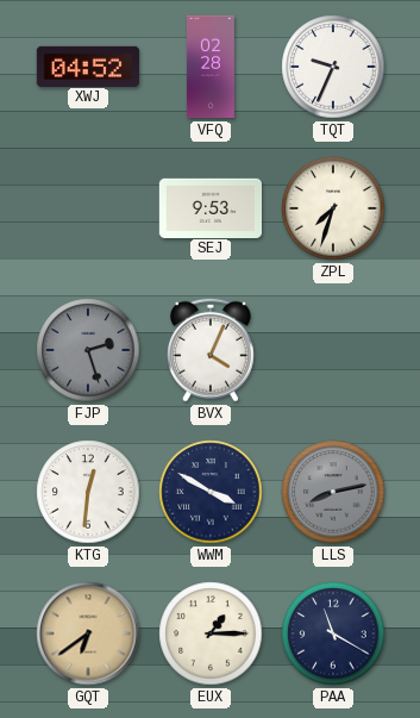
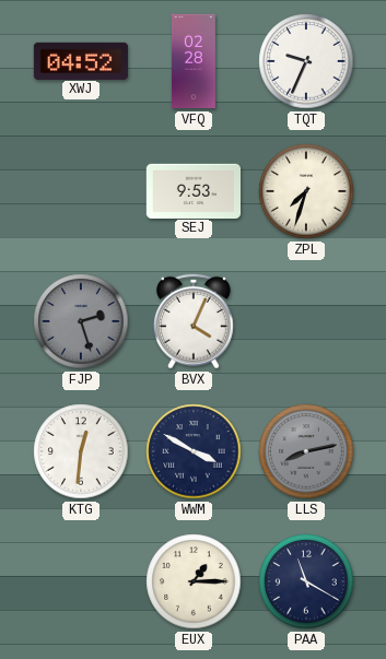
GQT: 6:39 -> none
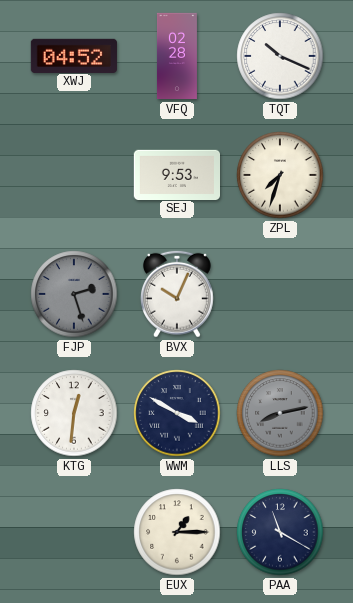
TQT: 9:34 -> 10:19
BVX: 4:04 -> 10:04
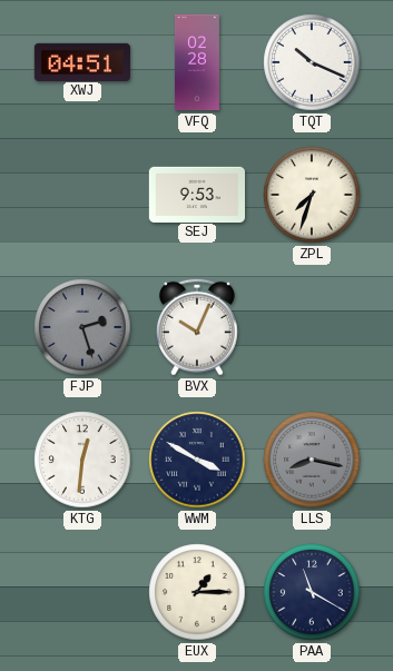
XWJ: 04:52 -> 04:51
LLS: 8:13 -> 8:17
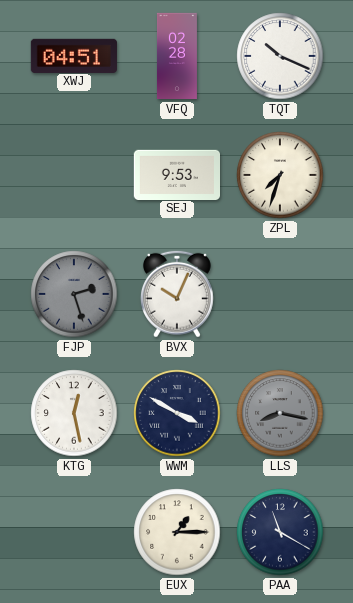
KTG: 12:31 -> 12:28
